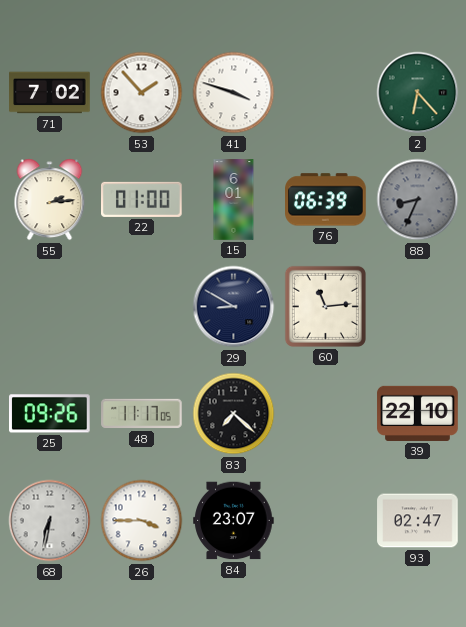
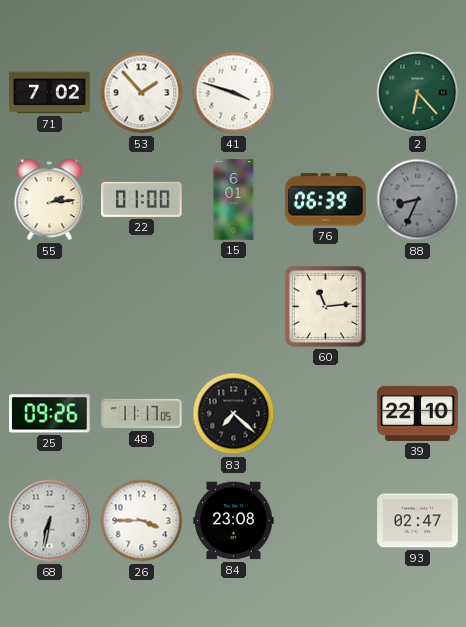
29: 8:50 -> none
84: 23:07 -> 23:08
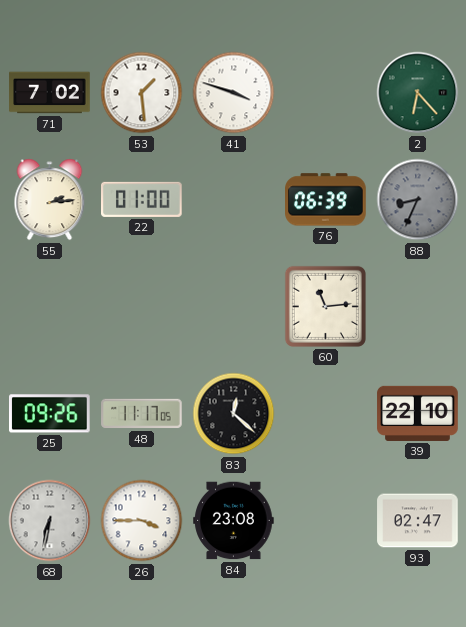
53: 1:53 -> 1:29
15: 6:01 -> none
83: 7:22 -> 12:22
